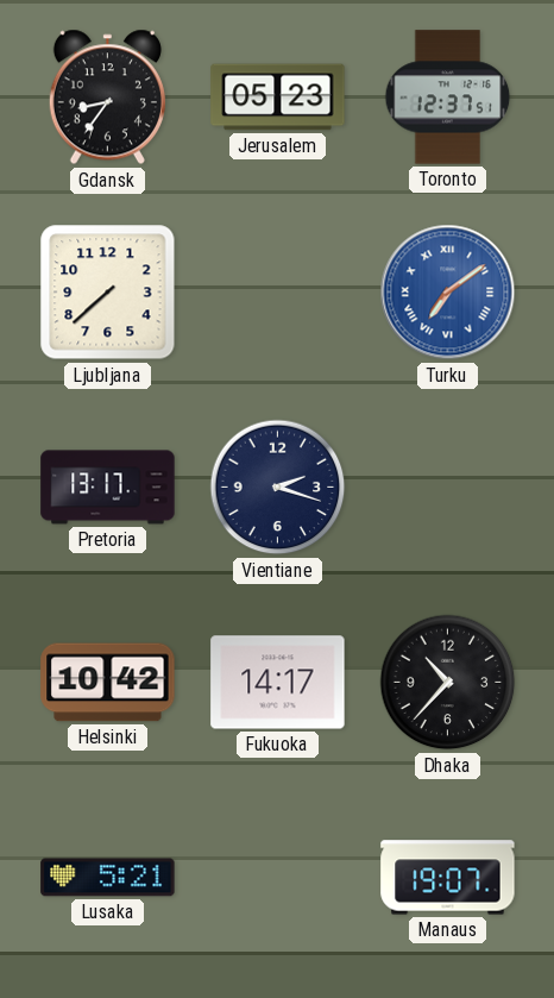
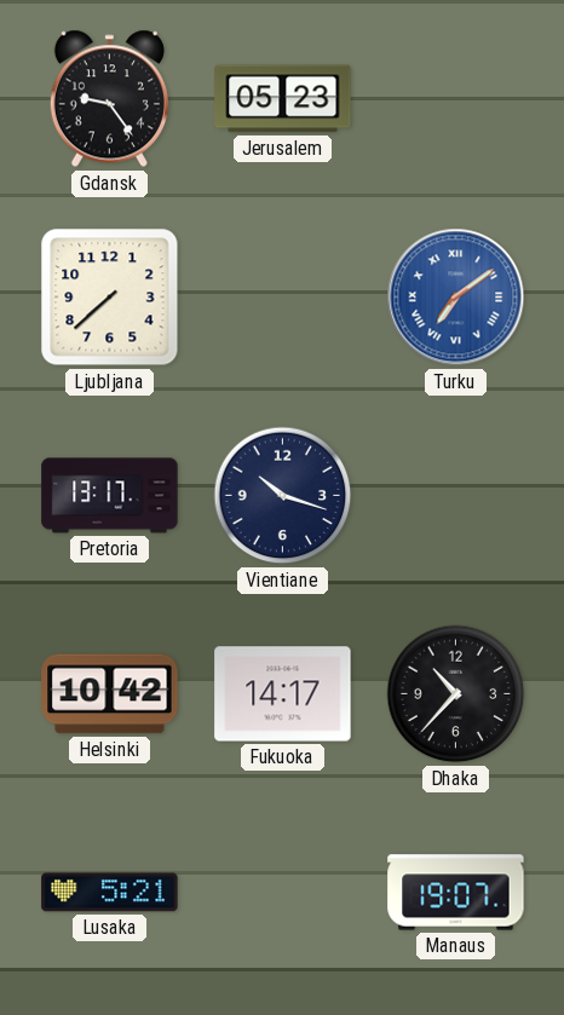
Gdansk: 8:36 -> 9:24
Toronto: 12:37 -> none
Vientiane: 2:18 -> 10:18
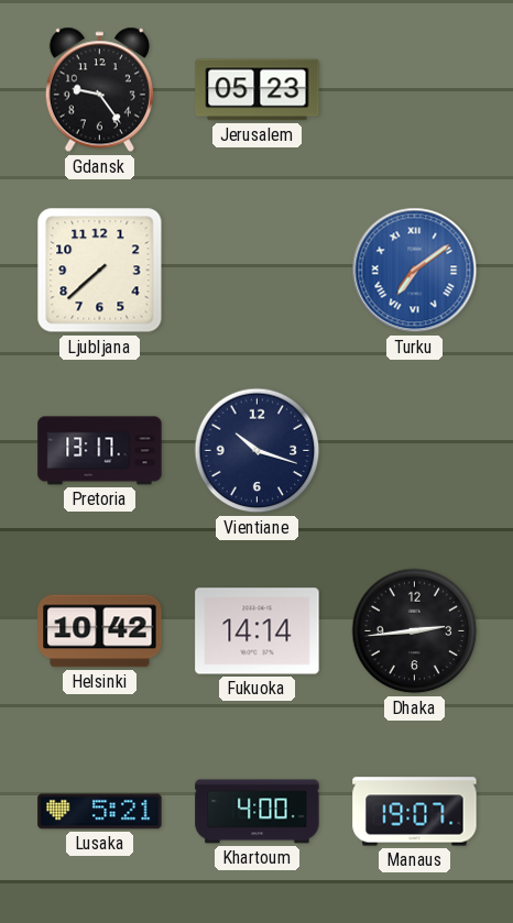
Fukuoka: 14:17 -> 14:14
Dhaka: 10:37 -> 2:44
Khartoum: none -> 4:00
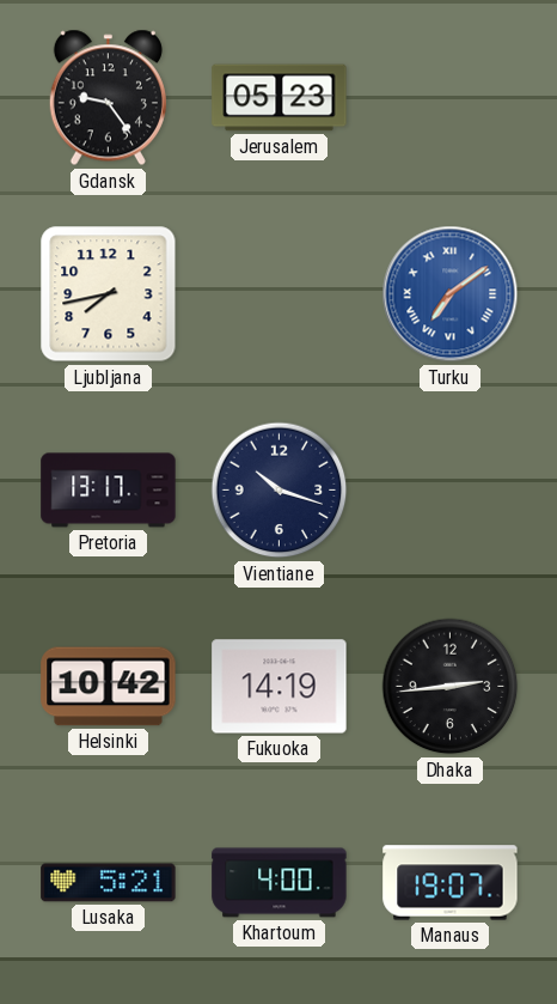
Ljubljana: 7:38 -> 7:43
Fukuoka: 14:14 -> 14:19
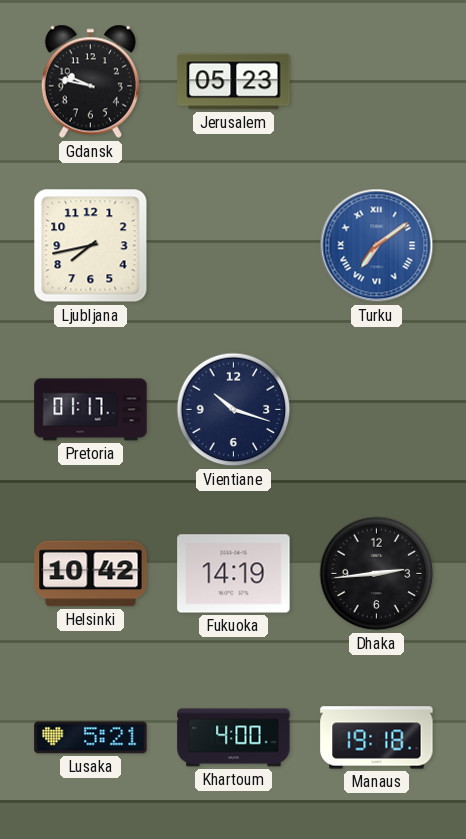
Gdansk: 9:24 -> 9:47
Pretoria: 13:17 -> 01:17
Manaus: 19:07 -> 19:18
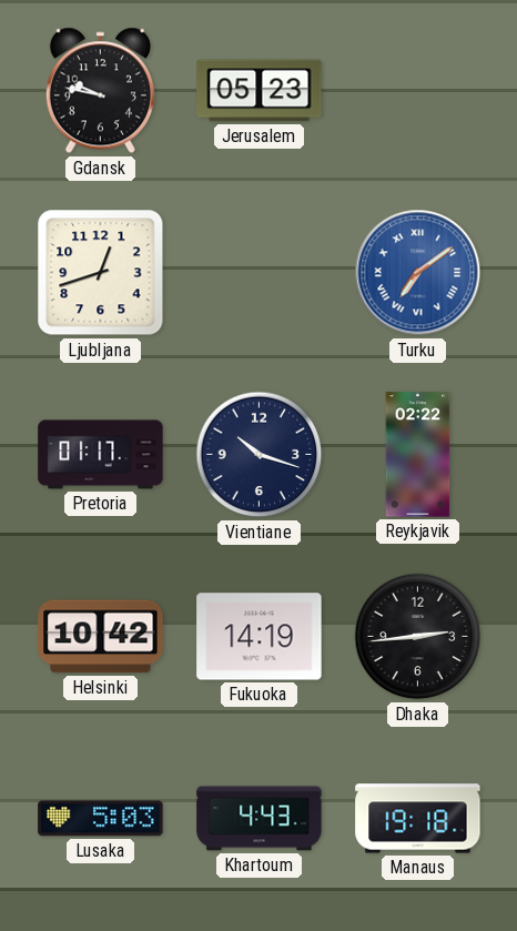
Ljubljana: 7:43 -> 12:42
Reykjavik: none -> 02:22
Lusaka: 5:21 -> 5:03
Khartoum: 4:00 -> 4:43
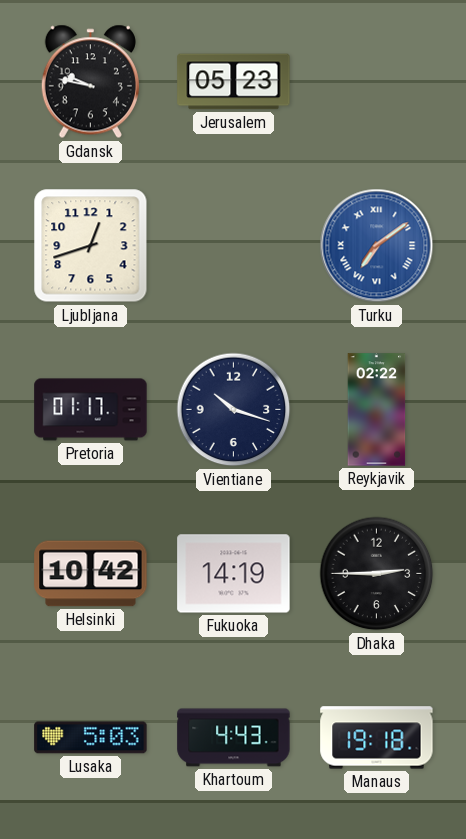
Dhaka: 2:44 -> 2:45
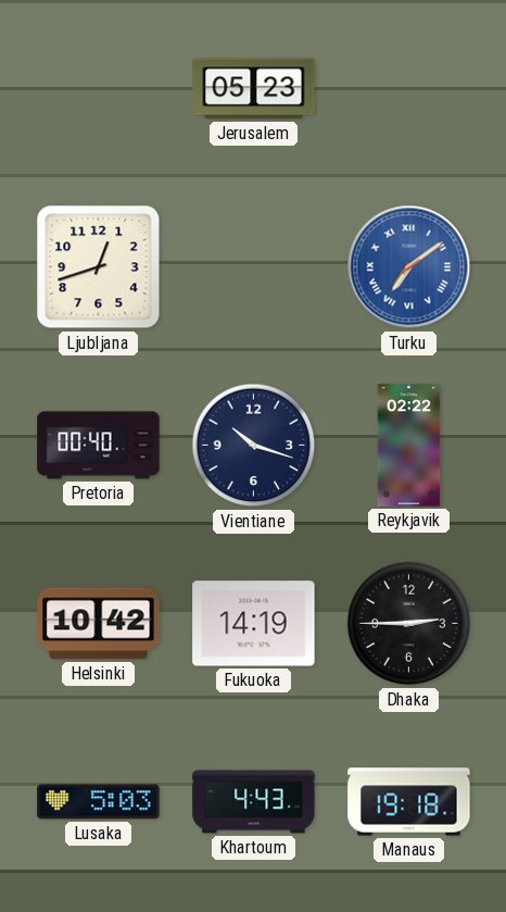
Gdansk: 9:47 -> none
Pretoria: 01:17 -> 00:40
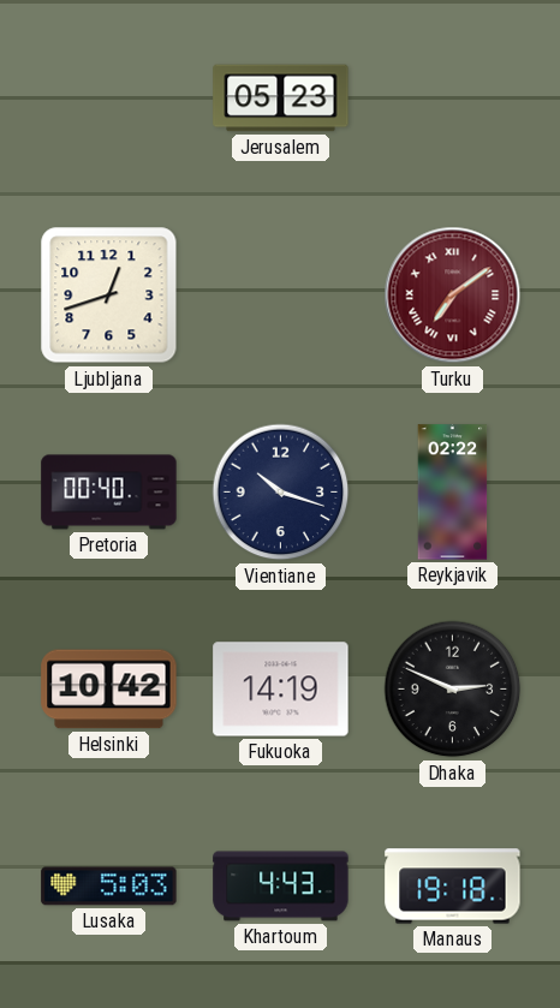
Turku dial: blue -> burgundy
Dhaka: 2:45 -> 2:49
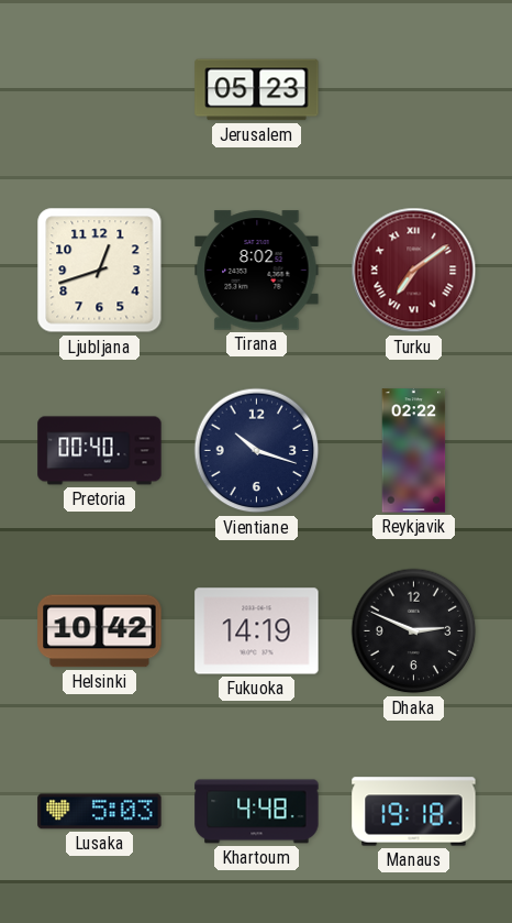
Tirana: none -> 8:02
Khartoum: 4:43 -> 4:48
